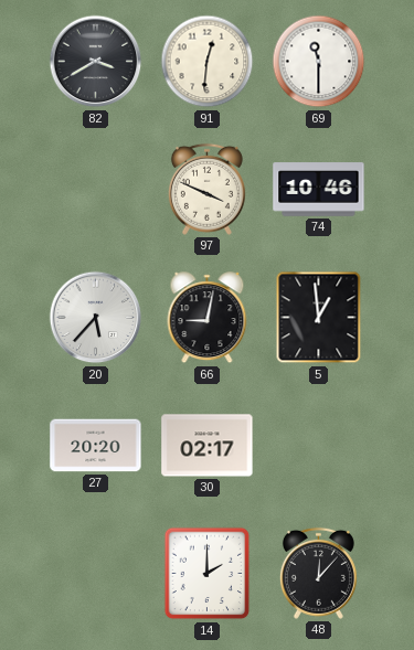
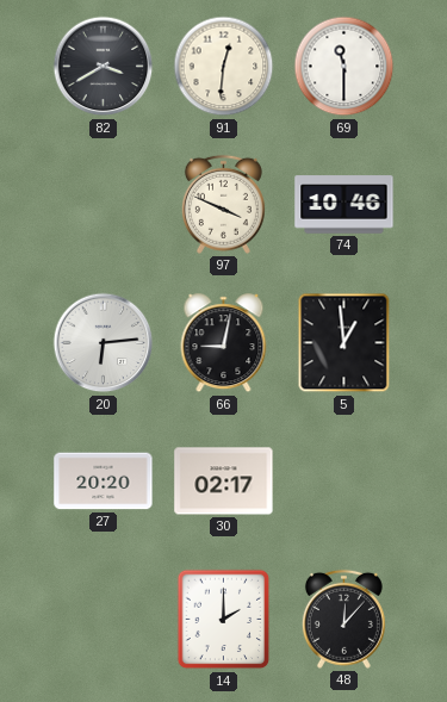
20: 5:37 -> 6:14
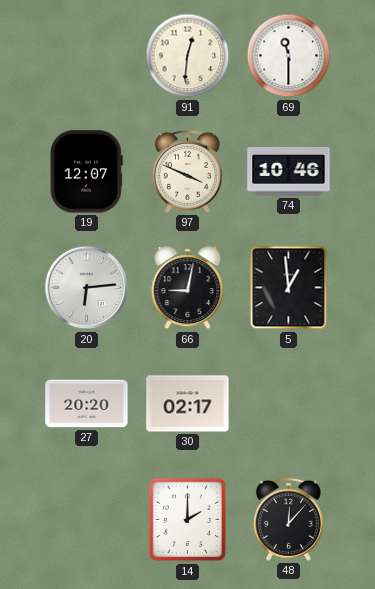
82: 3:40 -> none
19: none -> 12:07
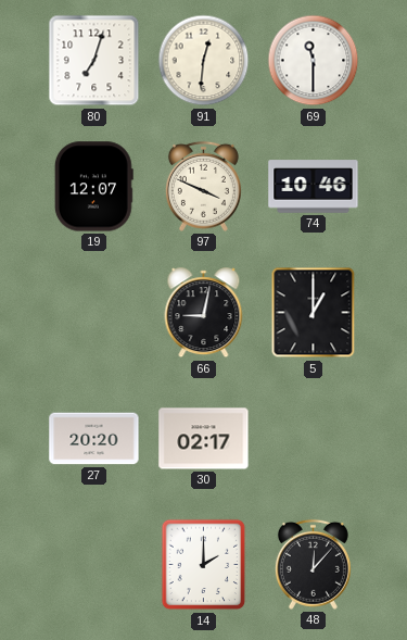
80: none -> 7:03
20: 6:14 -> none
5: 12:59 -> 1:00
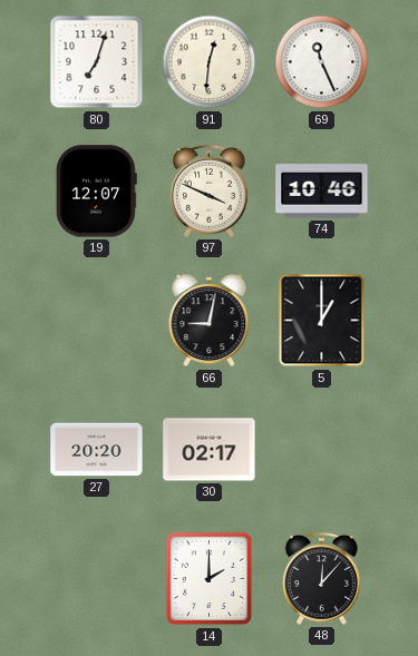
69: 11:30 -> 11:26
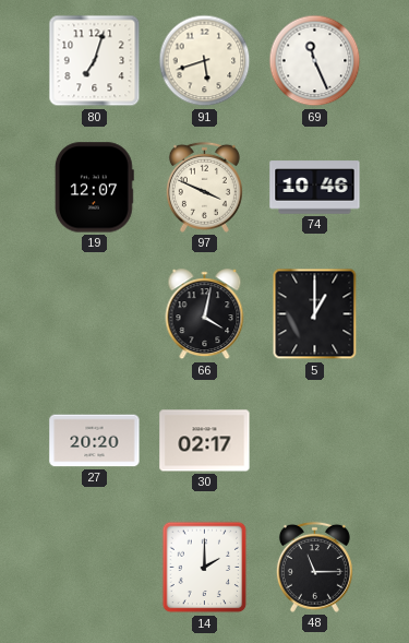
91: 12:31 -> 5:42
66: 9:02 -> 4:02
48: 12:07 -> 11:15
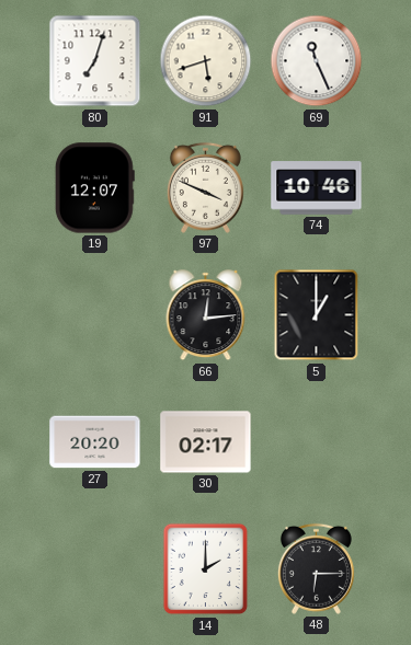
66: 4:02 -> 12:14
48: 11:15 -> 6:15
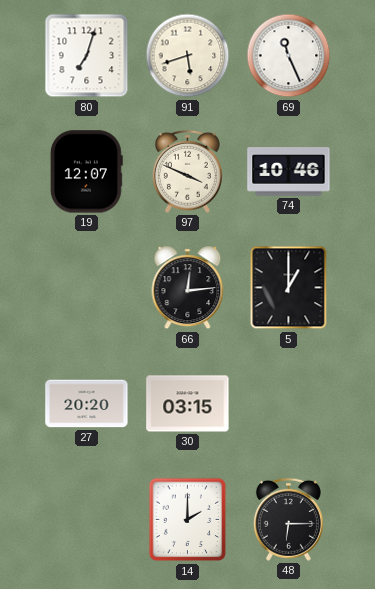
30: 02:17 -> 03:15
